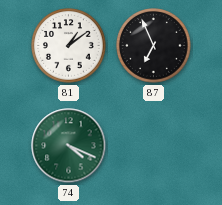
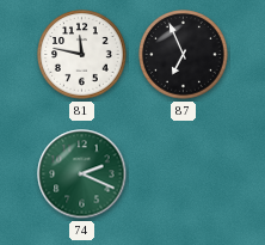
81: 1:09 -> 11:47
74: 4:19 -> 2:19
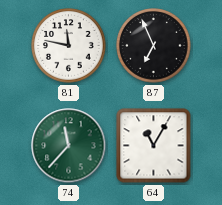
74: 2:19 -> 11:37
64: none -> 11:05
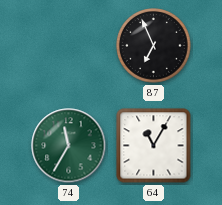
81: 11:47 -> none
74: 11:37 -> 11:35
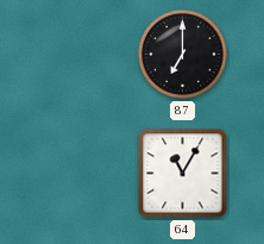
87: 6:56 -> 7:00
74: 11:35 -> none
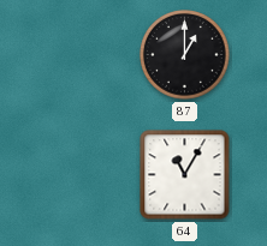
87: 7:00 -> 1:00
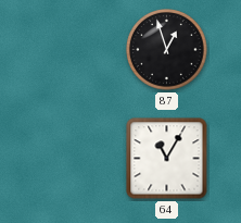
87: 1:00 -> 12:57
